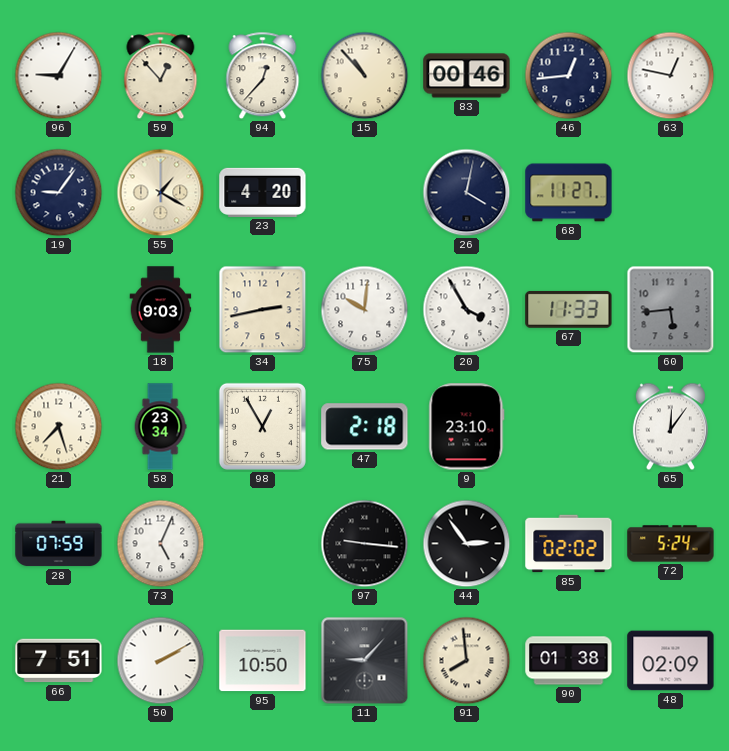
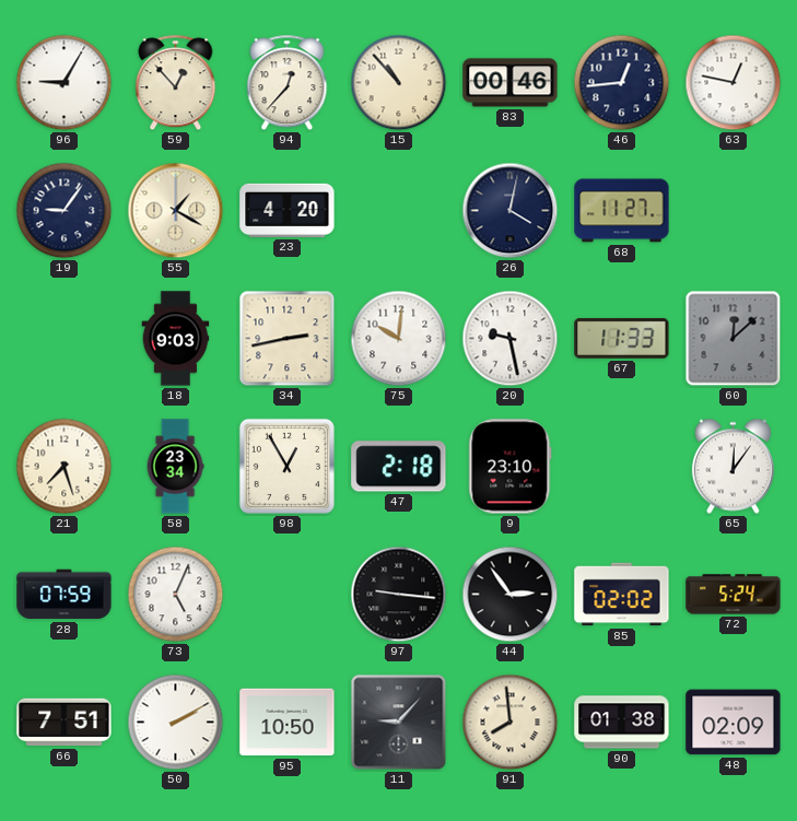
20: 3:55 -> 9:28
60: 5:44 -> 12:08
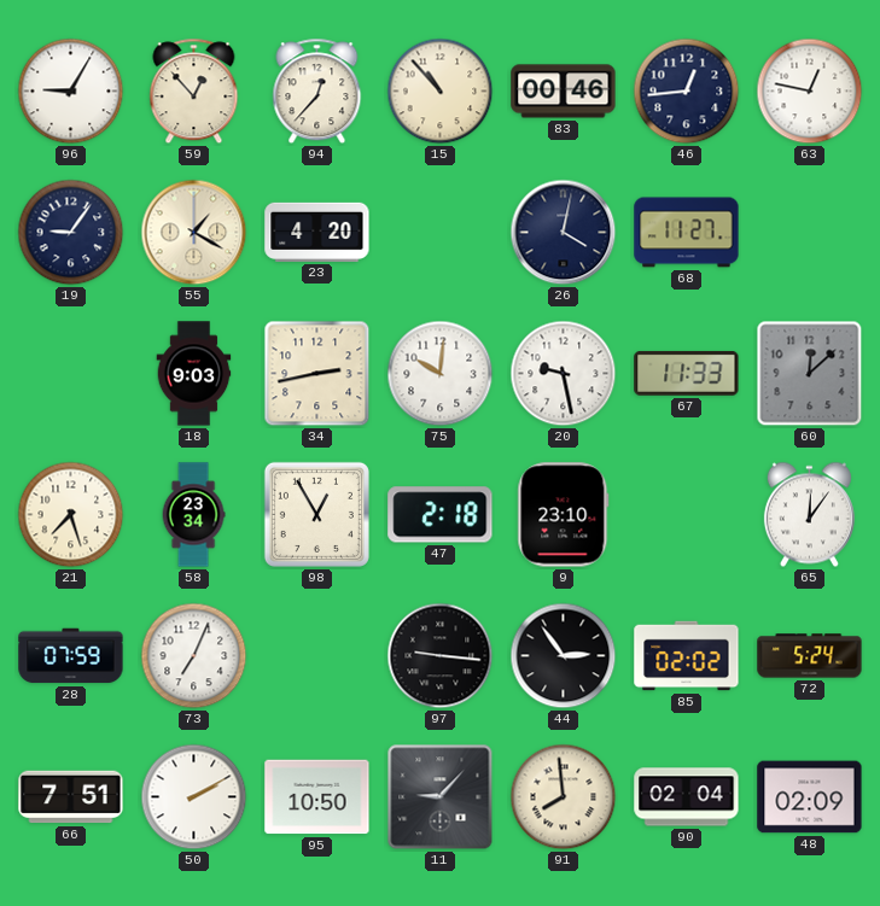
73: 5:04 -> 7:04
90: 01:38 -> 02:04
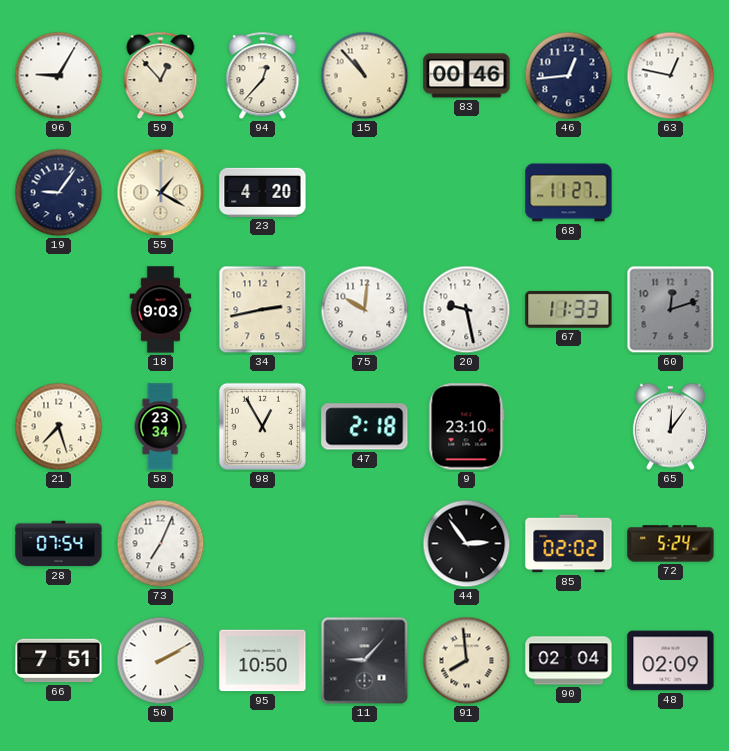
26: 4:02 -> none
60: 12:08 -> 12:12
28: 07:59 -> 07:54
97: 9:16 -> none
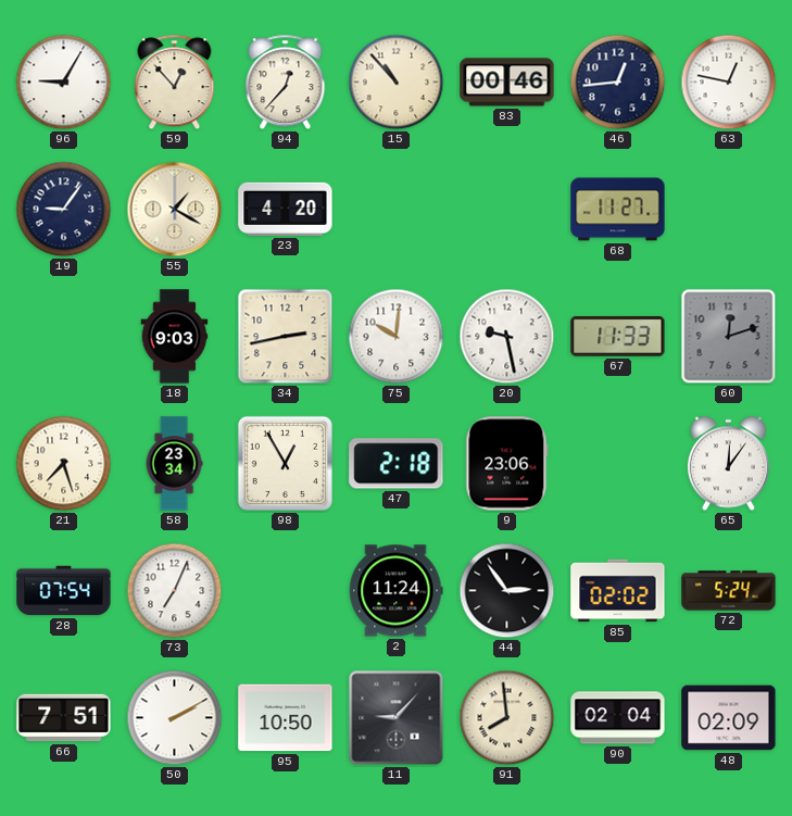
9: 23:10 -> 23:06
2: none -> 11:24
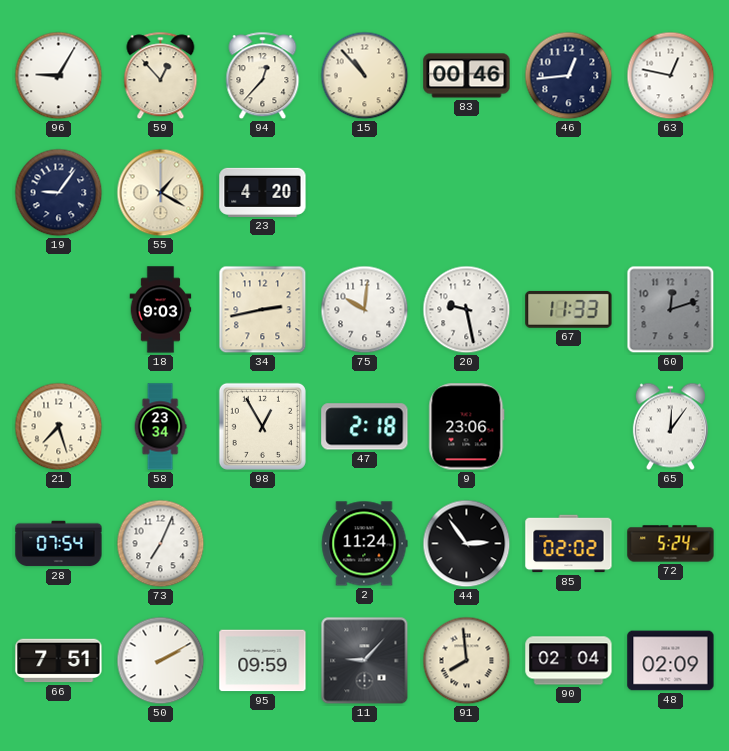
68: 11:27 -> none
95: 10:50 -> 09:59
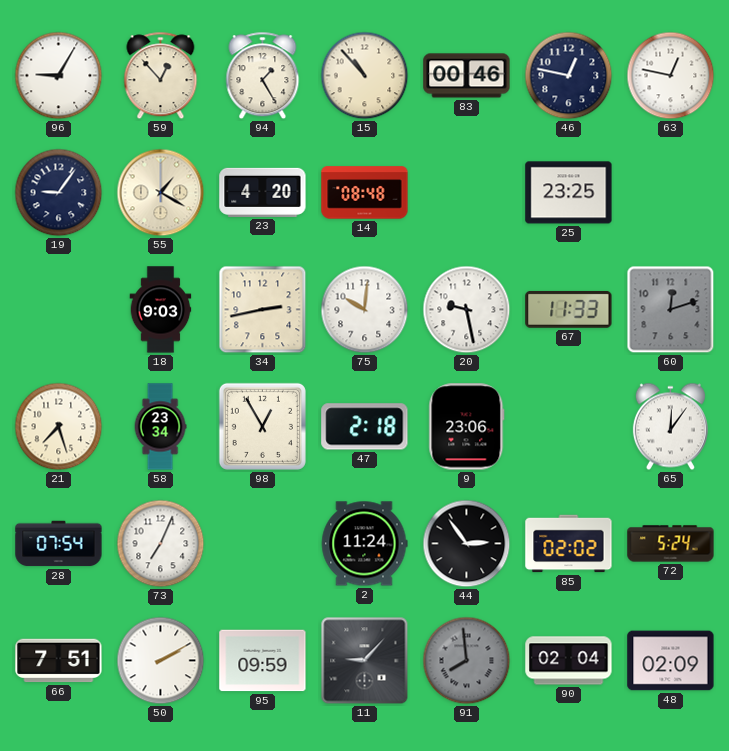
94: 12:37 -> 1:25
46: 12:44 -> 12:47
14: none -> 08:48
25: none -> 23:25
91 dial: cream -> grey
